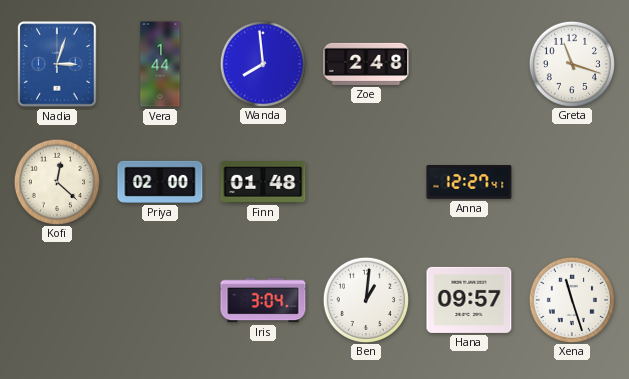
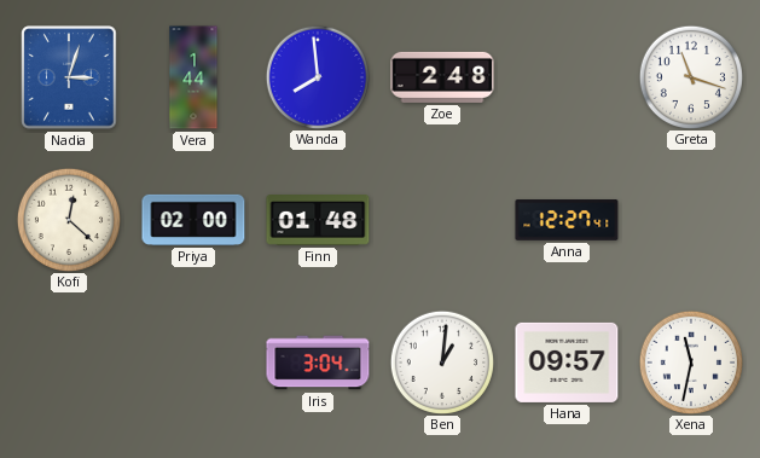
Xena: 11:27 -> 11:32
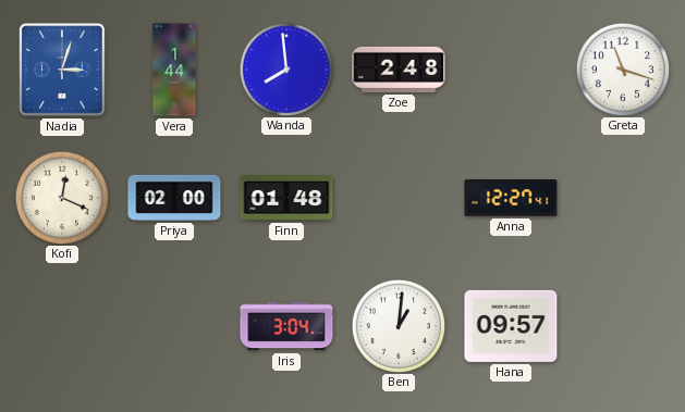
Kofi: 12:22 -> 12:19
Xena: 11:32 -> none
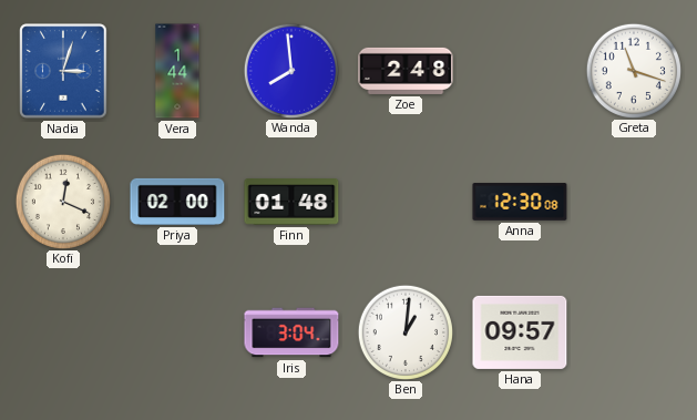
Anna: 12:27 -> 12:30
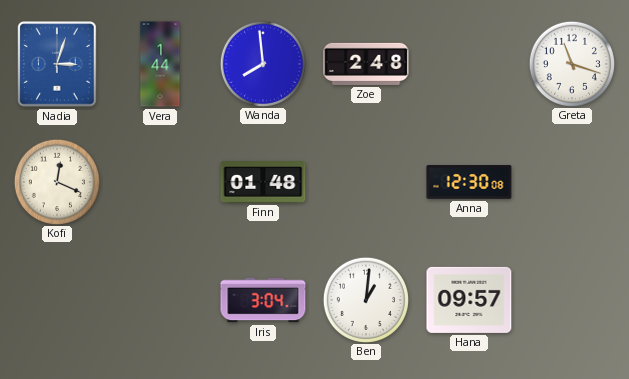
Priya: 02:00 -> none
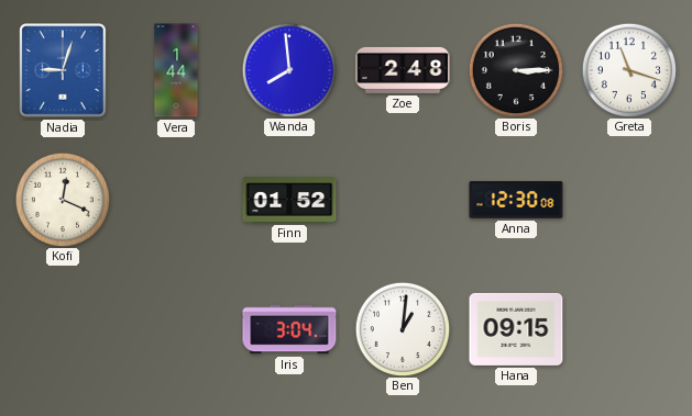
Nadia: 3:03 -> 9:03
Boris: none -> 3:15
Finn: 01:48 -> 01:52
Hana: 09:57 -> 09:15
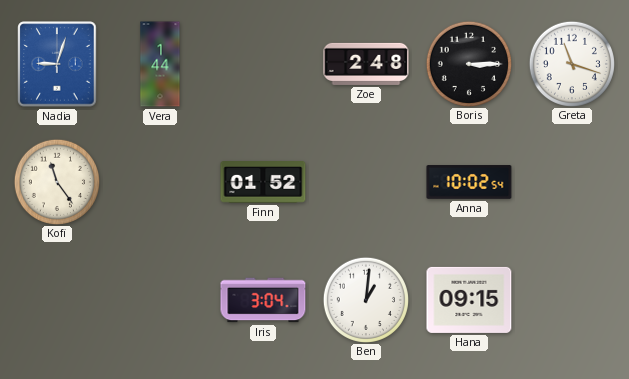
Wanda: 7:59 -> none
Kofi: 12:19 -> 11:24
Anna: 12:30 -> 10:02
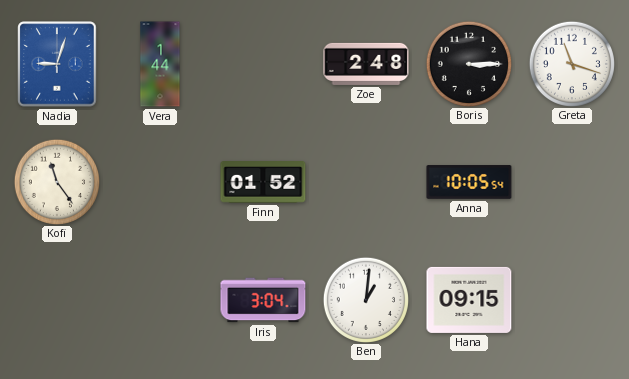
Anna: 10:02 -> 10:05
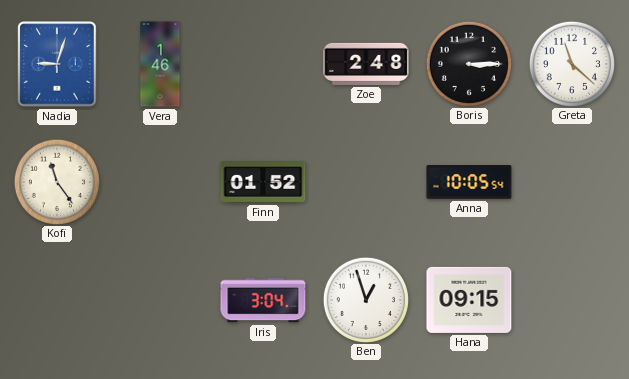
Vera: 1:44 -> 1:46
Greta: 11:18 -> 11:22
Ben: 1:01 -> 12:57
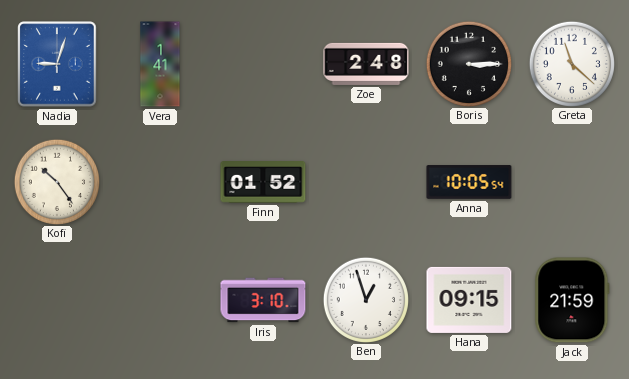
Vera: 1:46 -> 1:41
Kofi: 11:24 -> 10:24
Iris: 3:04 -> 3:10
Jack: none -> 21:59
